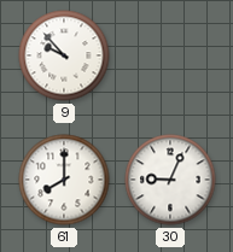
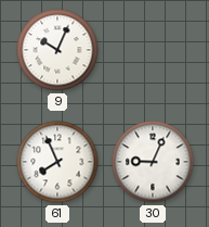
9: 9:53 -> 10:04
61: 8:00 -> 7:56
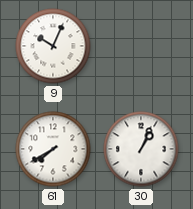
61: 7:56 -> 7:40
30: 9:04 -> 1:04
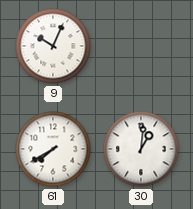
30: 1:04 -> 1:01
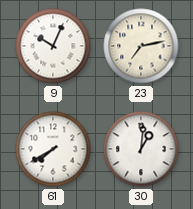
23: none -> 7:13
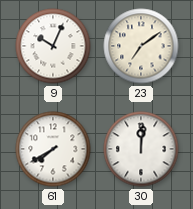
23: 7:13 -> 7:09
30: 1:01 -> 12:01
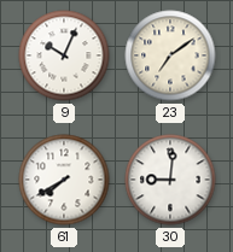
30: 12:01 -> 9:01
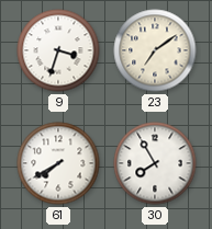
9: 10:04 -> 3:33
30: 9:01 -> 7:55
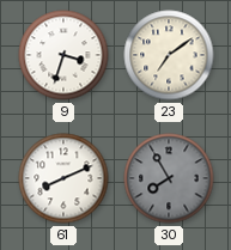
61: 7:40 -> 8:11
30 dial: white -> grey
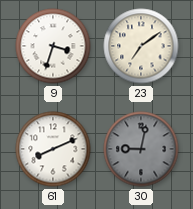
30: 7:55 -> 9:02
